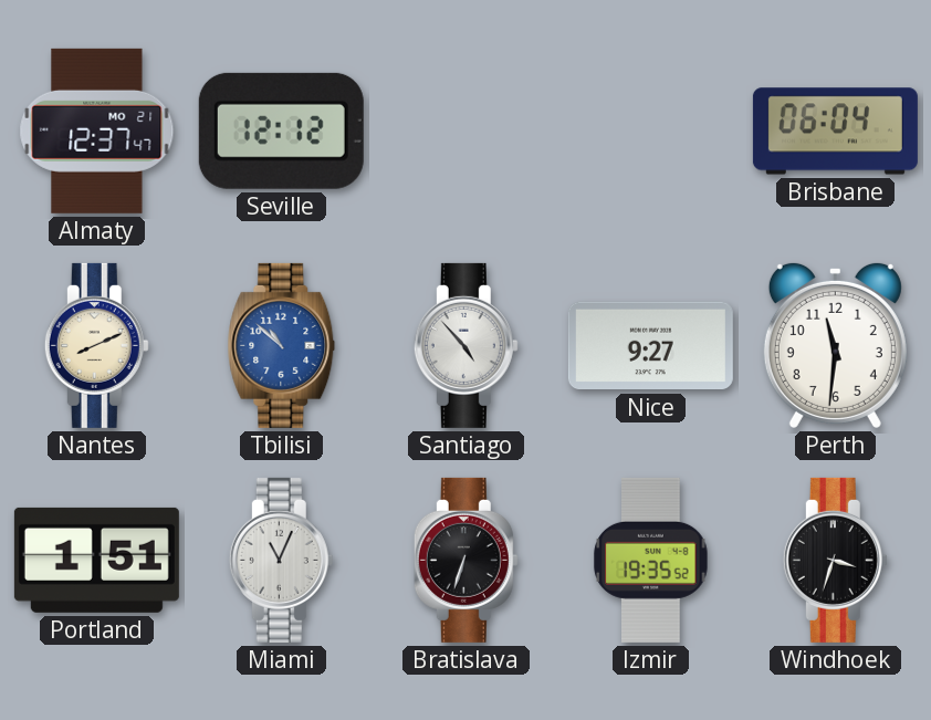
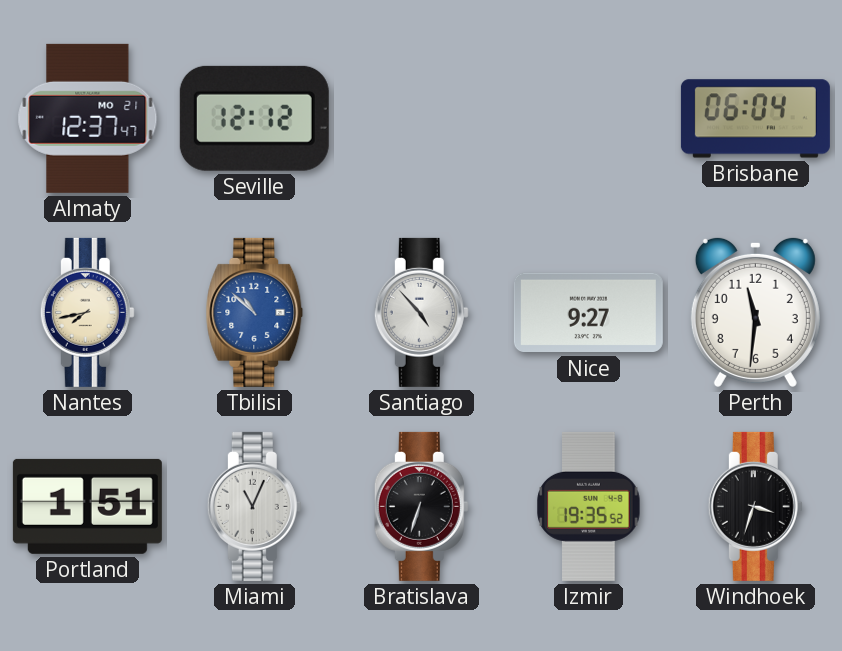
Nantes: 8:11 -> 7:43
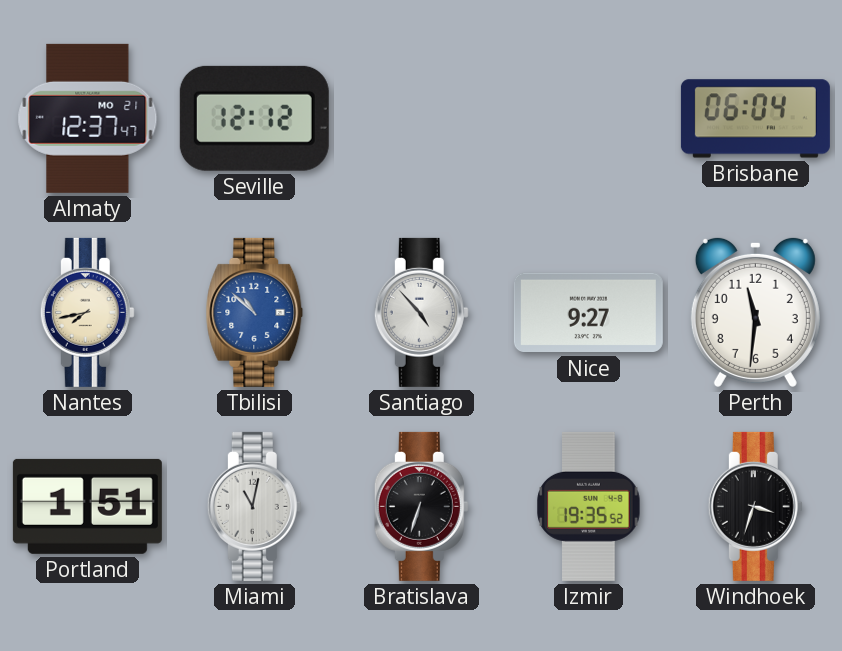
Miami: 11:04 -> 11:02
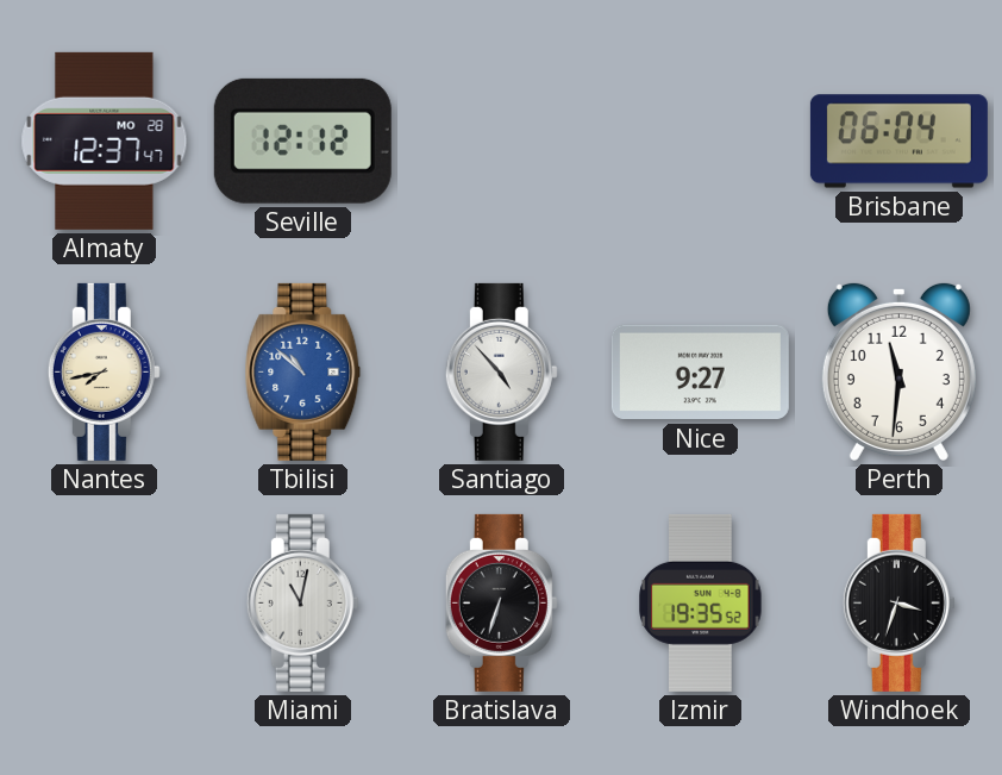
Almaty date: MO 21 -> MO 28
Portland: 1:51 -> none
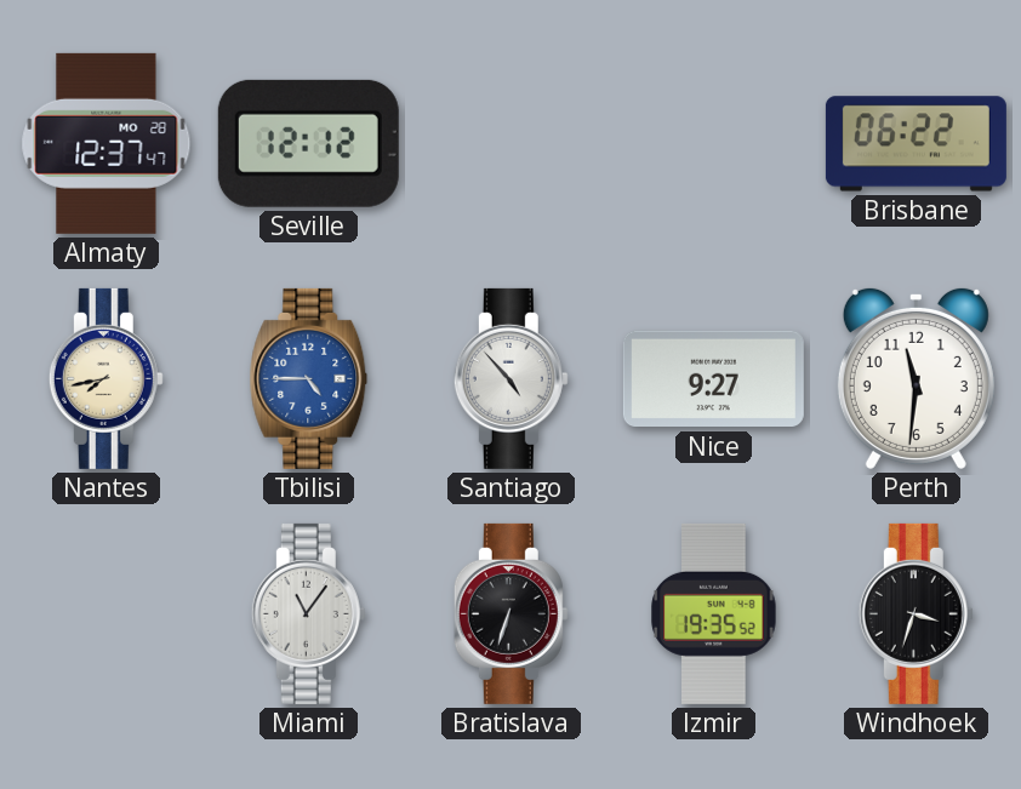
Brisbane: 06:04 -> 06:22
Tbilisi: 10:52 -> 4:45
Miami: 11:02 -> 11:06
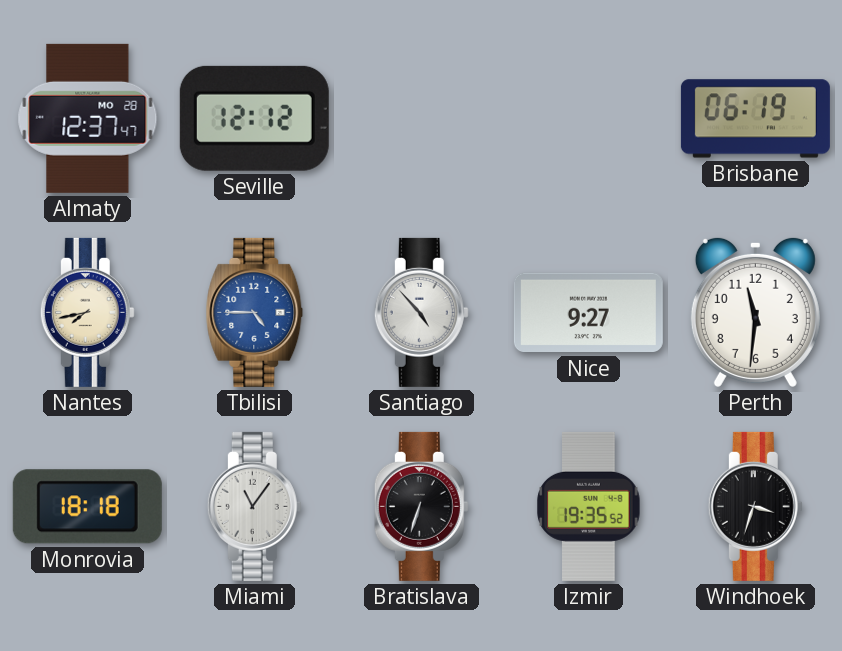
Brisbane: 06:22 -> 06:19
Monrovia: none -> 18:18
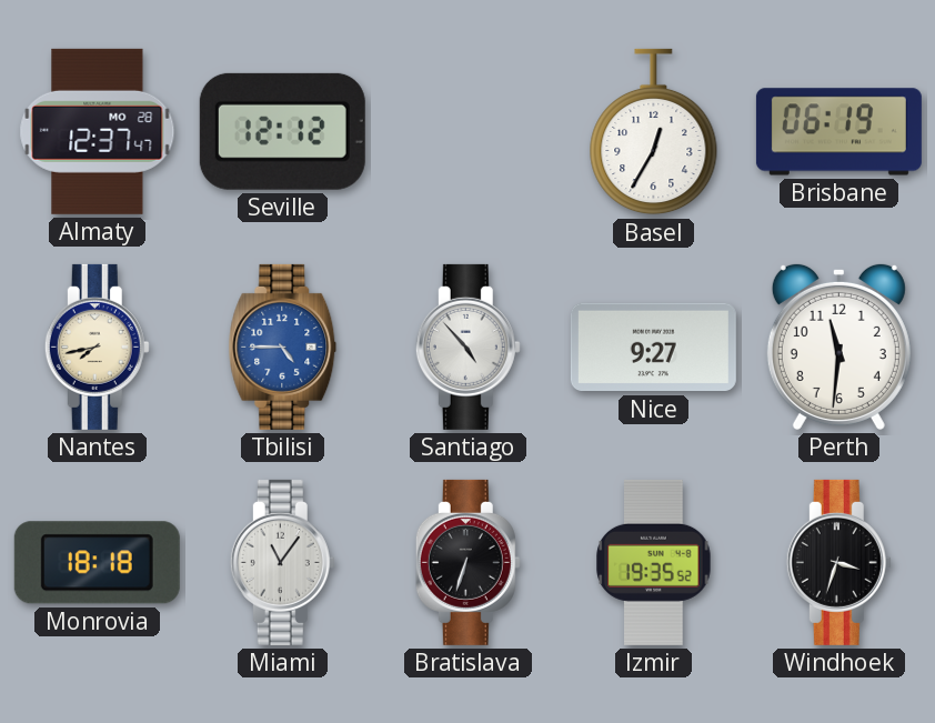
Basel: none -> 12:35
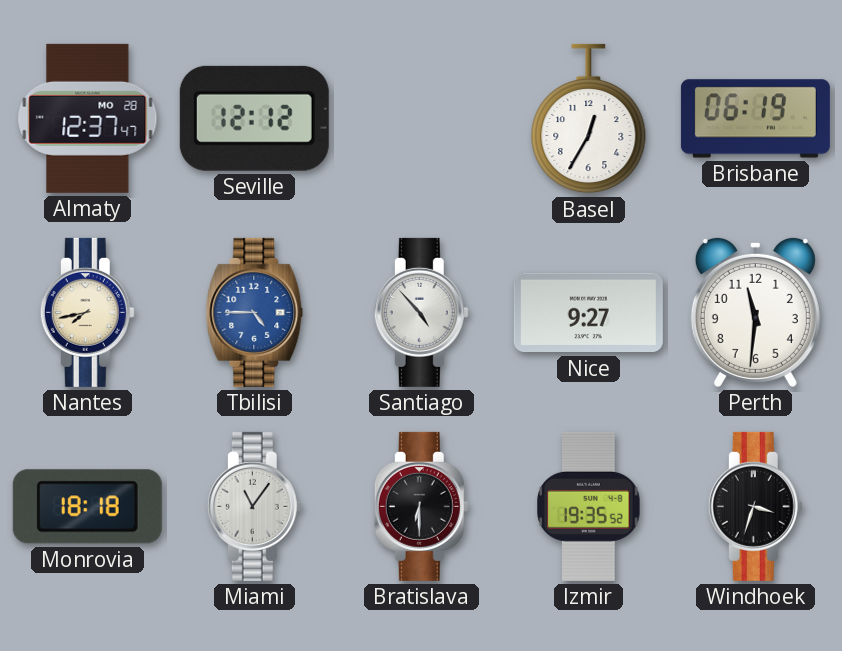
Bratislava: 6:33 -> 6:30
